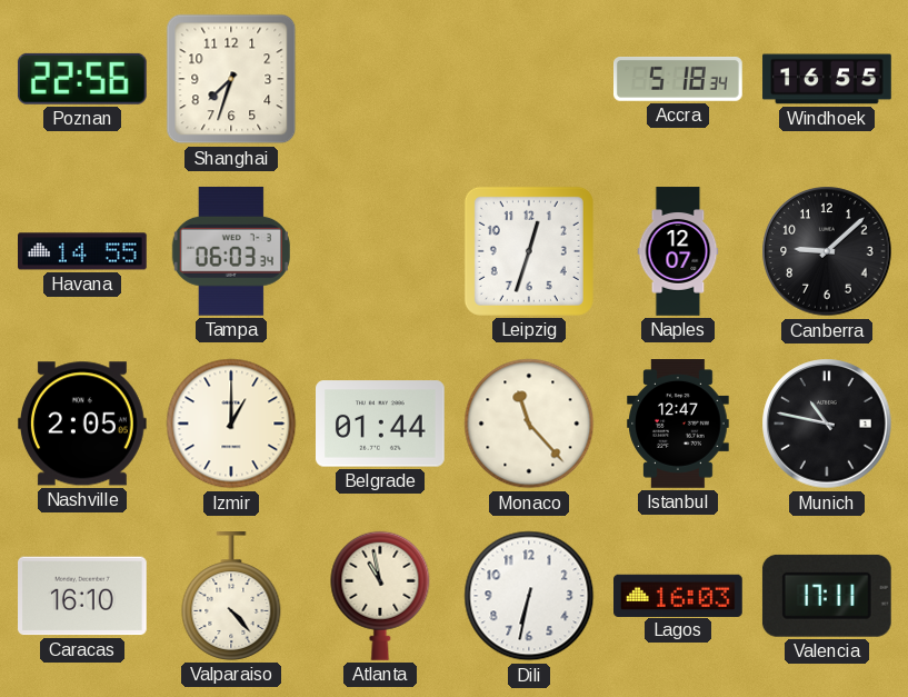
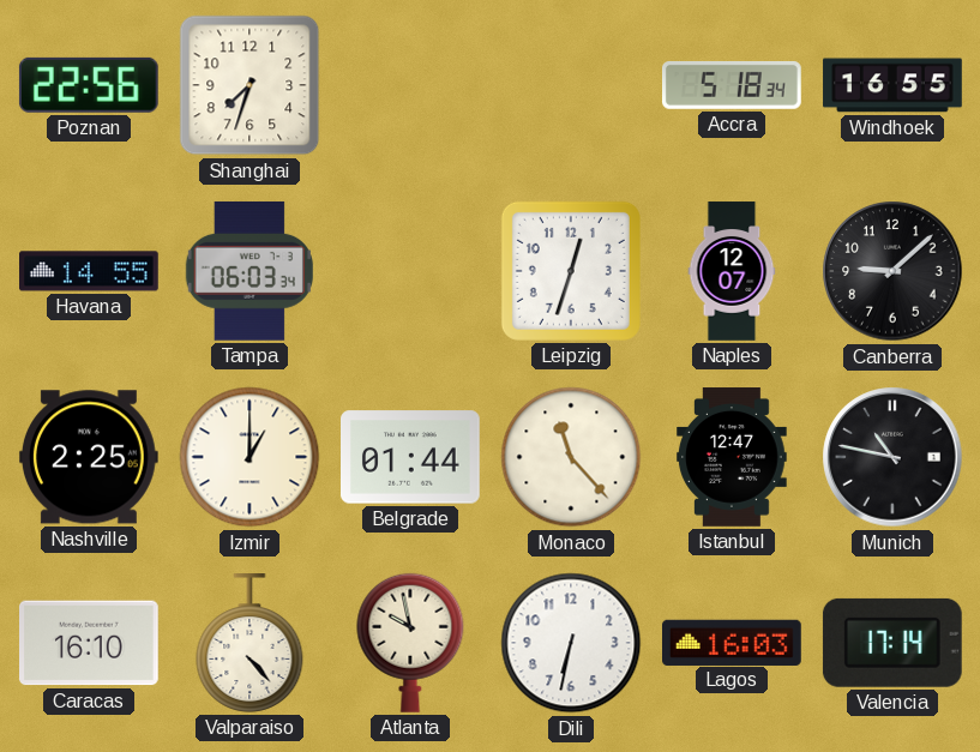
Nashville: 2:05 -> 2:25
Atlanta: 10:58 -> 9:58
Valencia: 17:11 -> 17:14
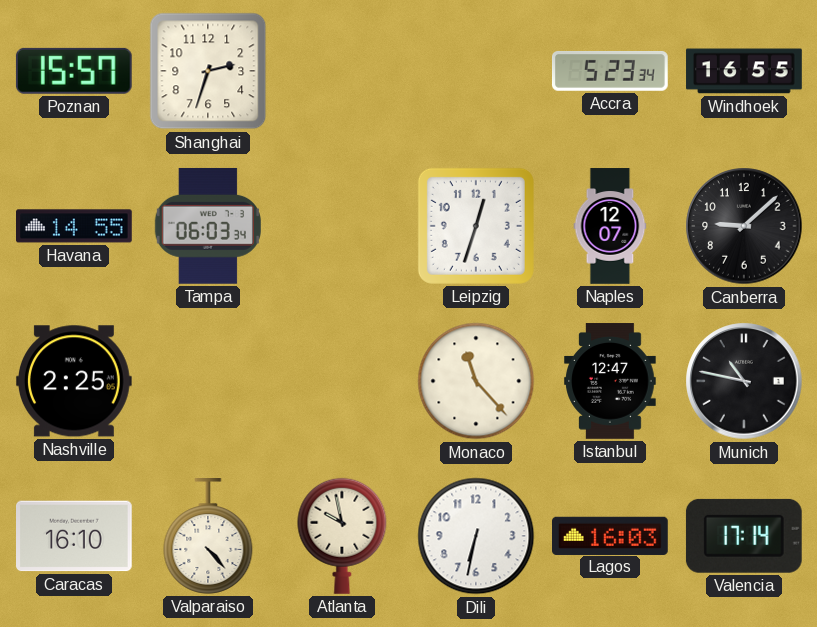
Poznan: 22:56 -> 15:57
Shanghai: 7:33 -> 2:33
Accra: 5:18 -> 5:23
Izmir: 1:00 -> none
Belgrade: 01:44 -> none
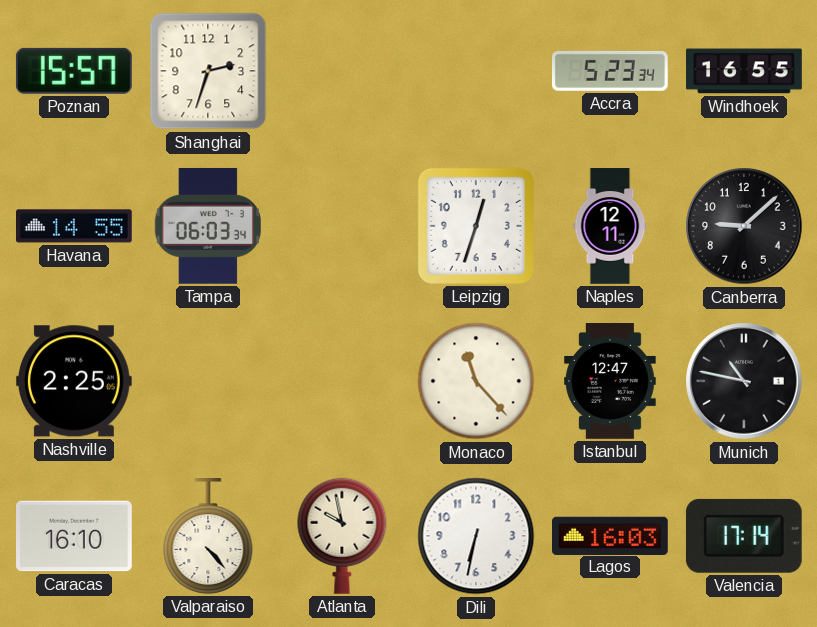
Naples: 12:07 -> 12:11
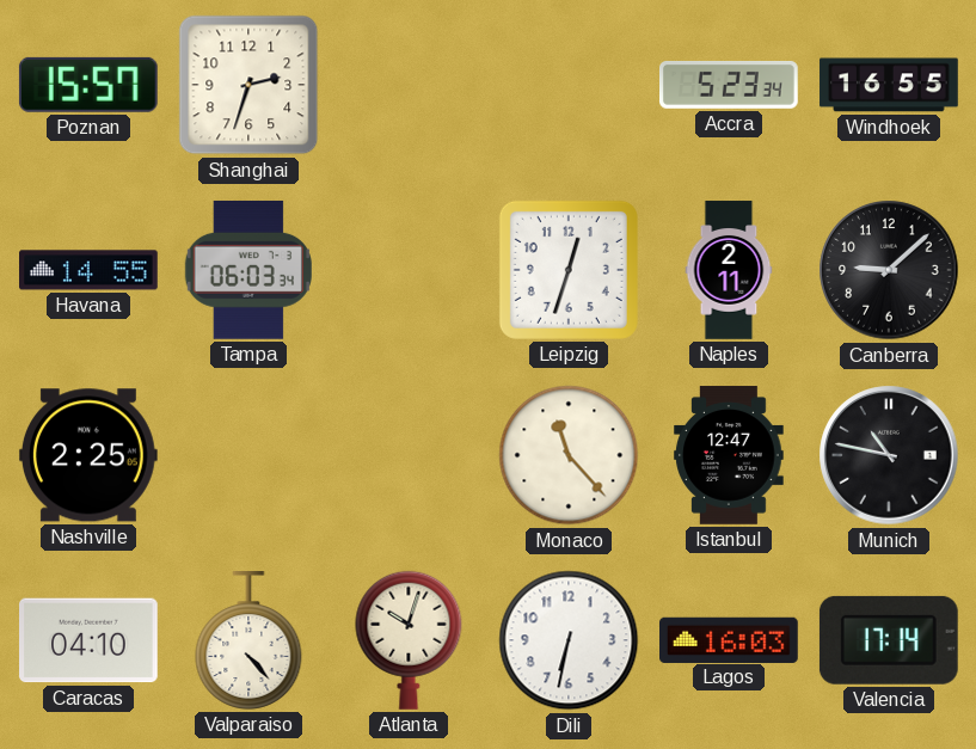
Naples: 12:11 -> 2:11
Caracas: 16:10 -> 04:10
Atlanta: 9:58 -> 10:03
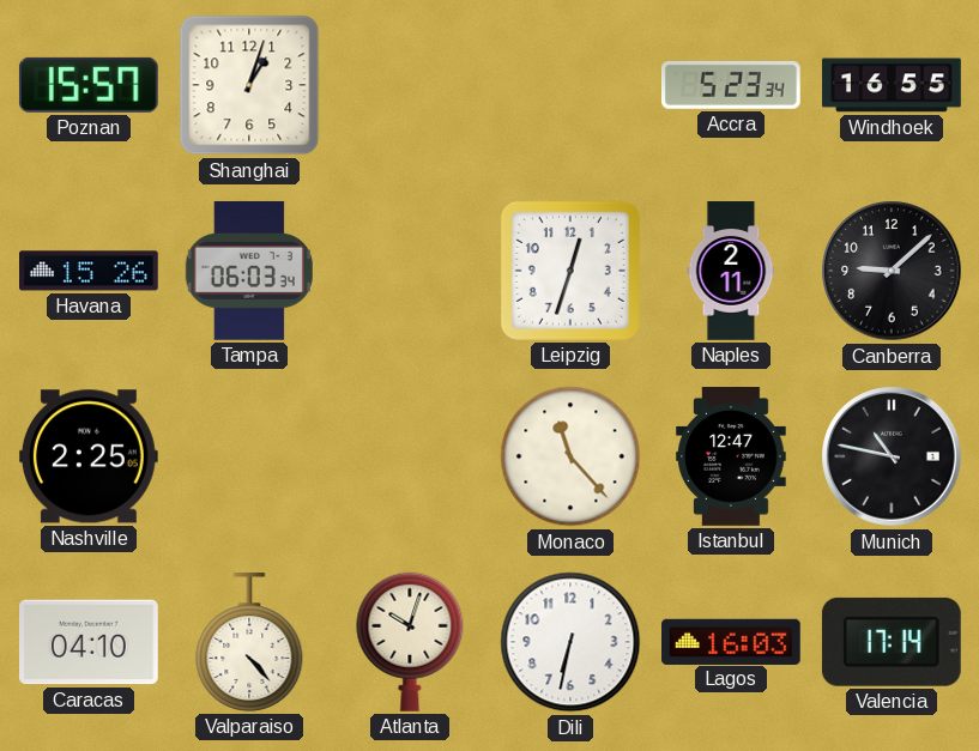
Shanghai: 2:33 -> 1:03
Havana: 14:55 -> 15:26
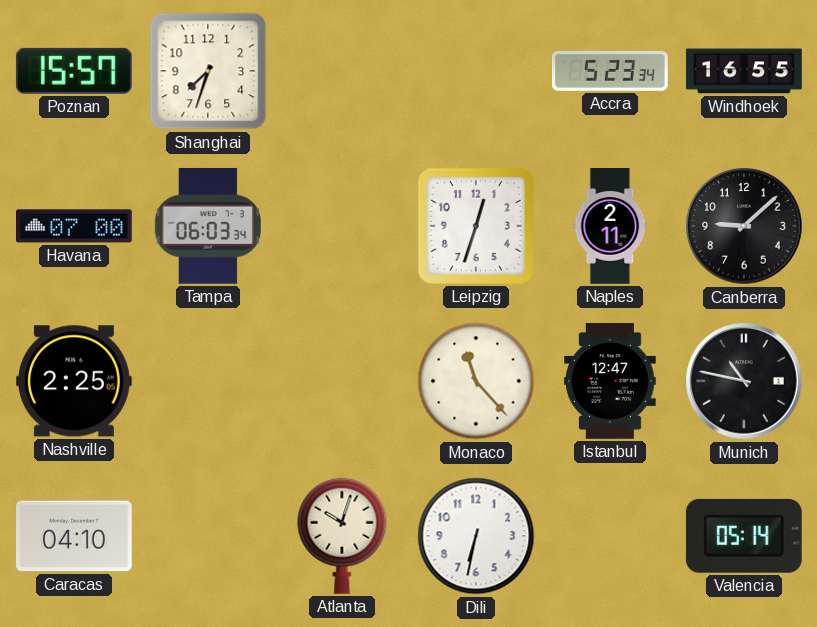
Shanghai: 1:03 -> 7:33
Havana: 15:26 -> 07:00
Valparaiso: 4:23 -> none
Lagos: 16:03 -> none
Valencia: 17:14 -> 05:14
